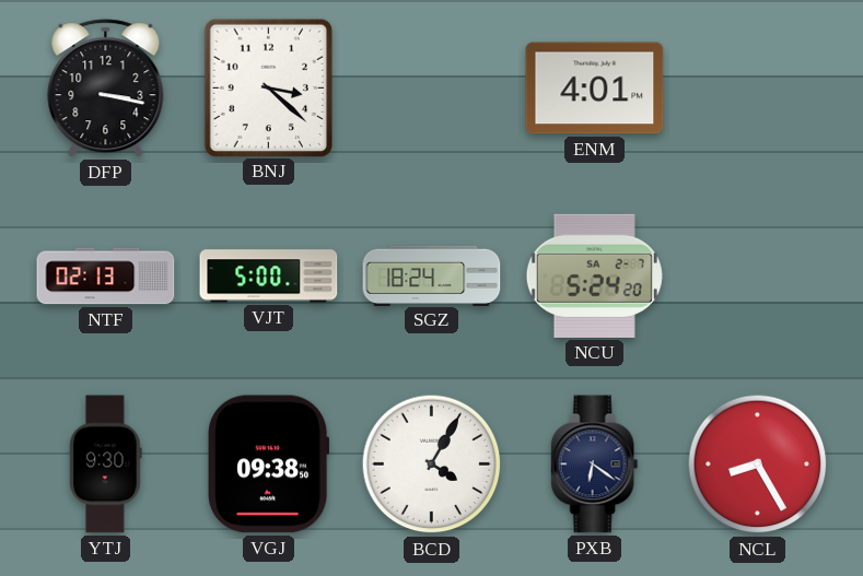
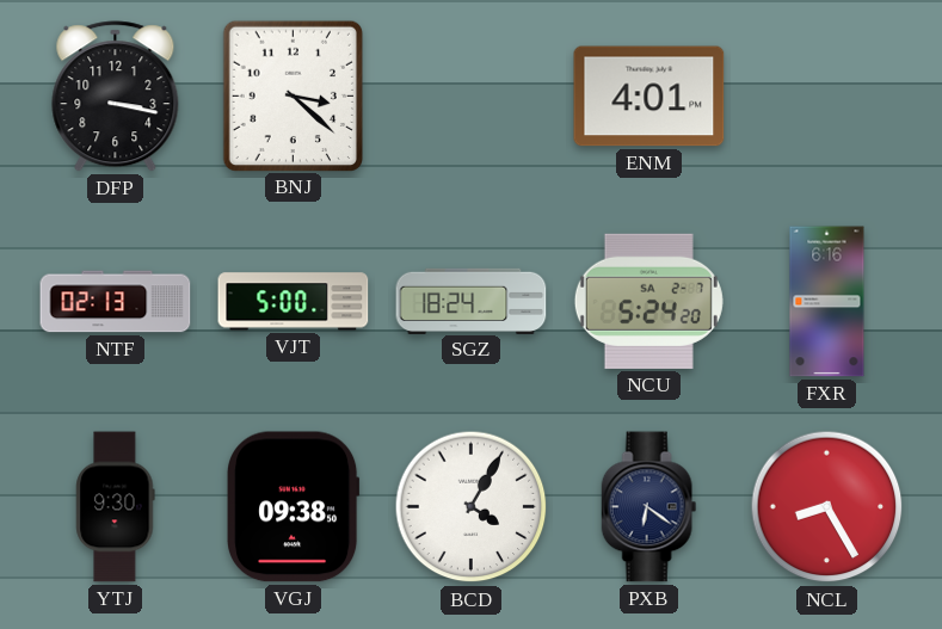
FXR: none -> 6:16
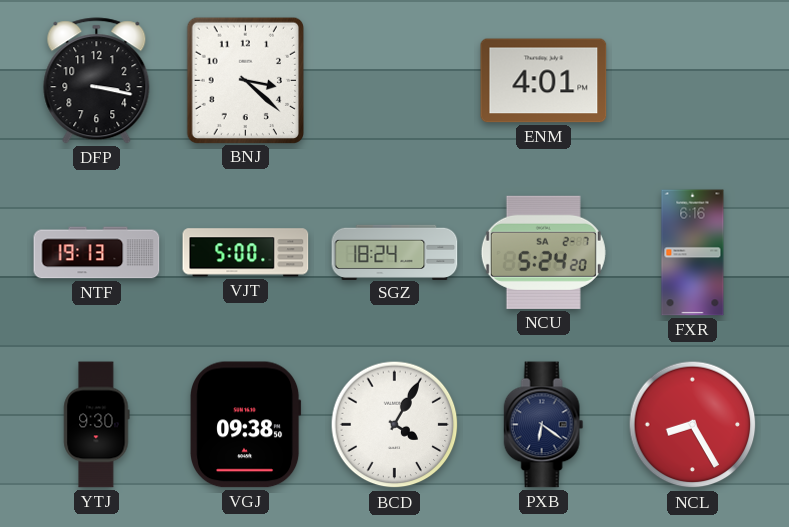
NTF: 02:13 -> 19:13
